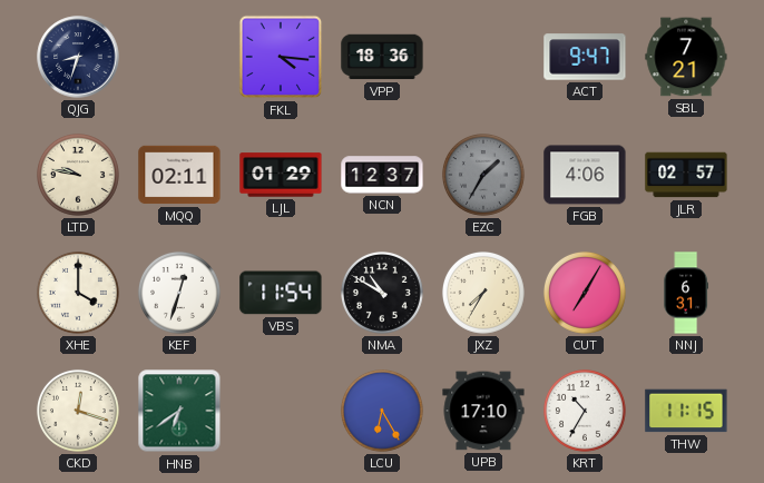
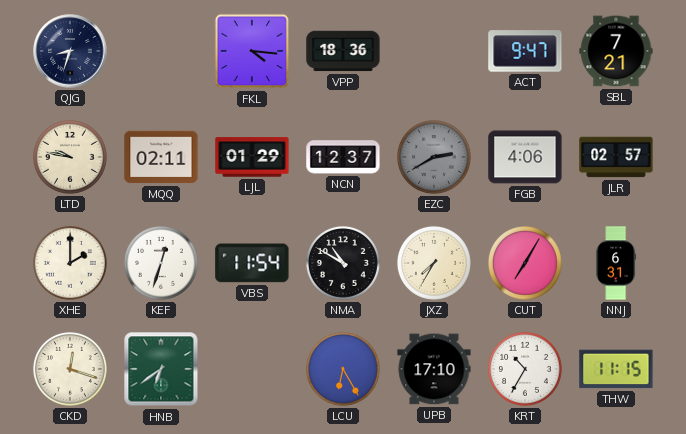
EZC: 1:35 -> 2:40
XHE: 4:00 -> 2:00
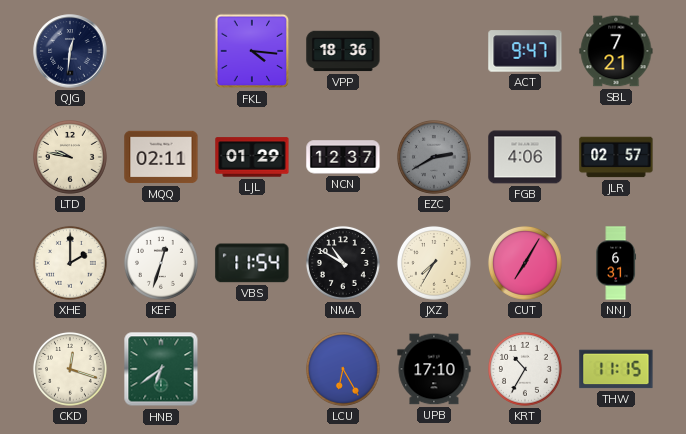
QJG: 8:33 -> 12:31
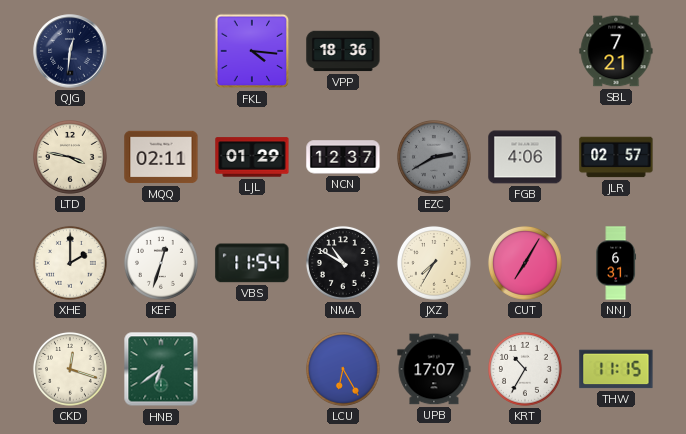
ACT: 9:47 -> none
LTD: 9:47 -> 3:47
UPB: 17:10 -> 17:07
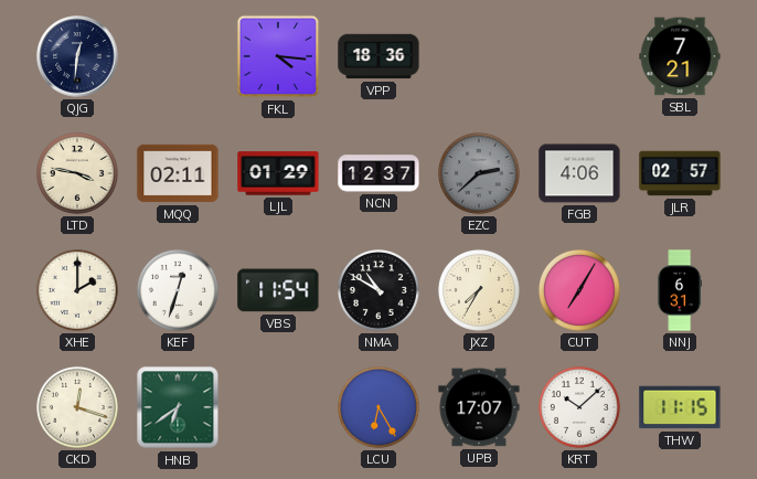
EZC: 2:40 -> 2:38
KRT: 10:35 -> 10:08
